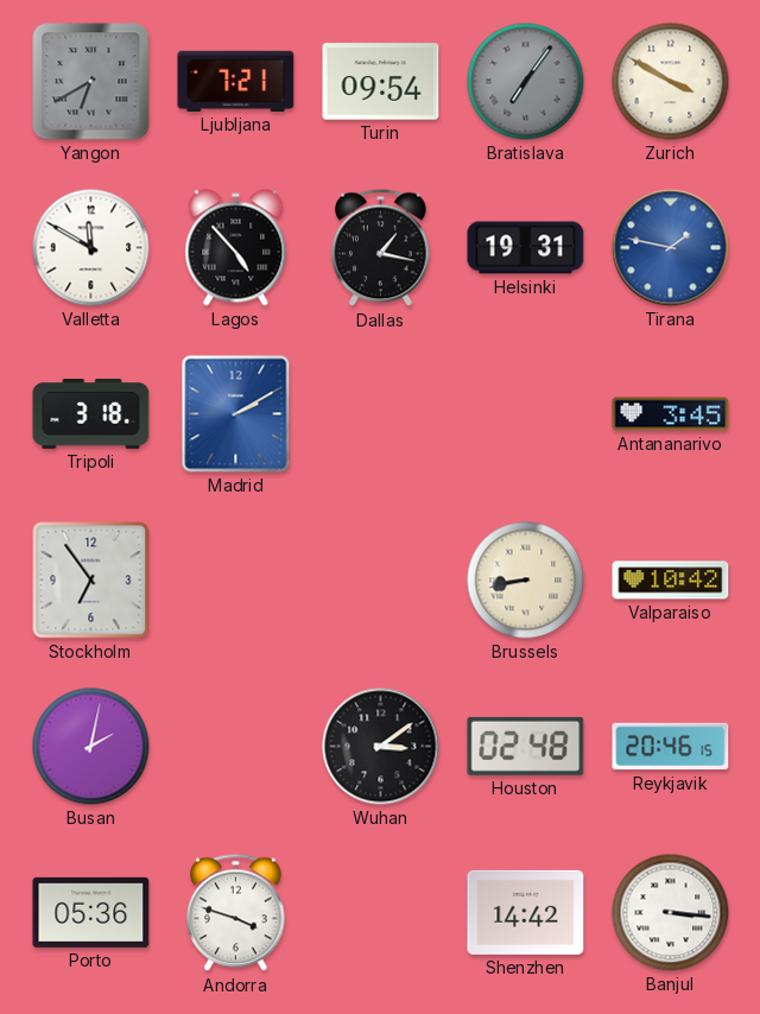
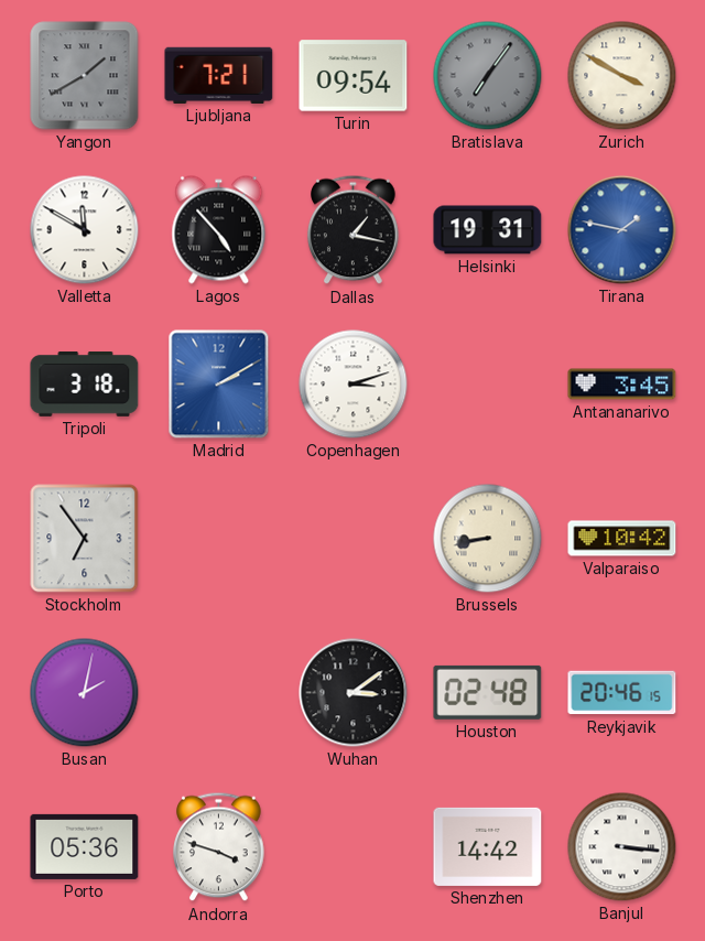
Yangon: 6:40 -> 1:40
Copenhagen: none -> 3:12
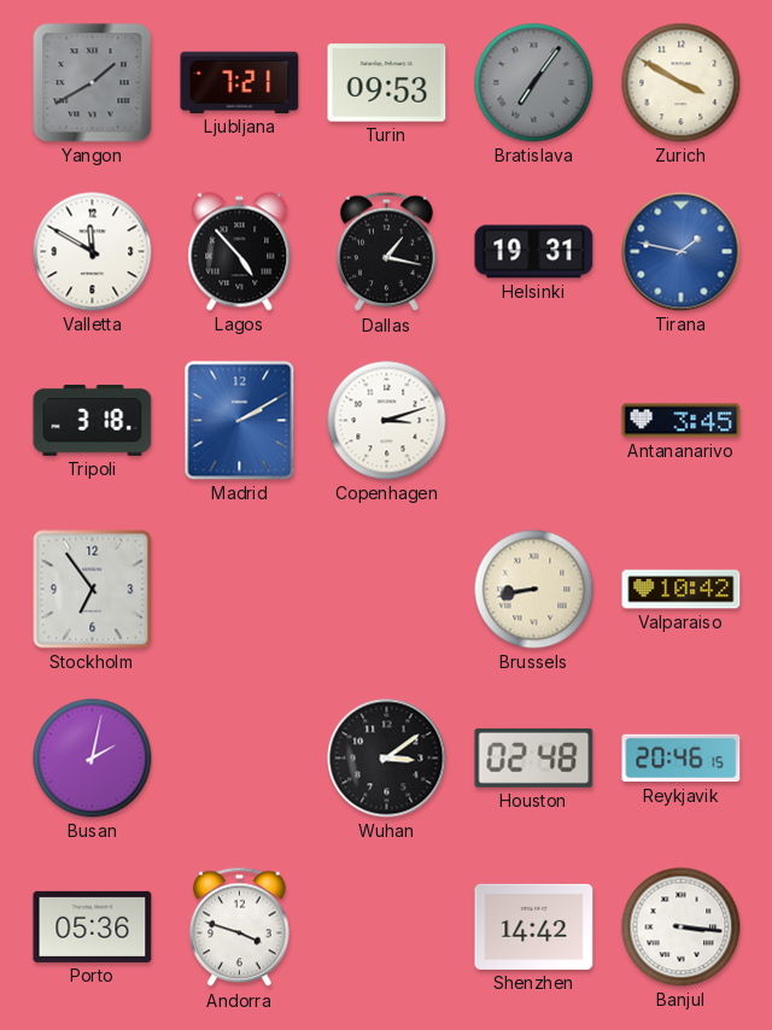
Turin: 09:54 -> 09:53
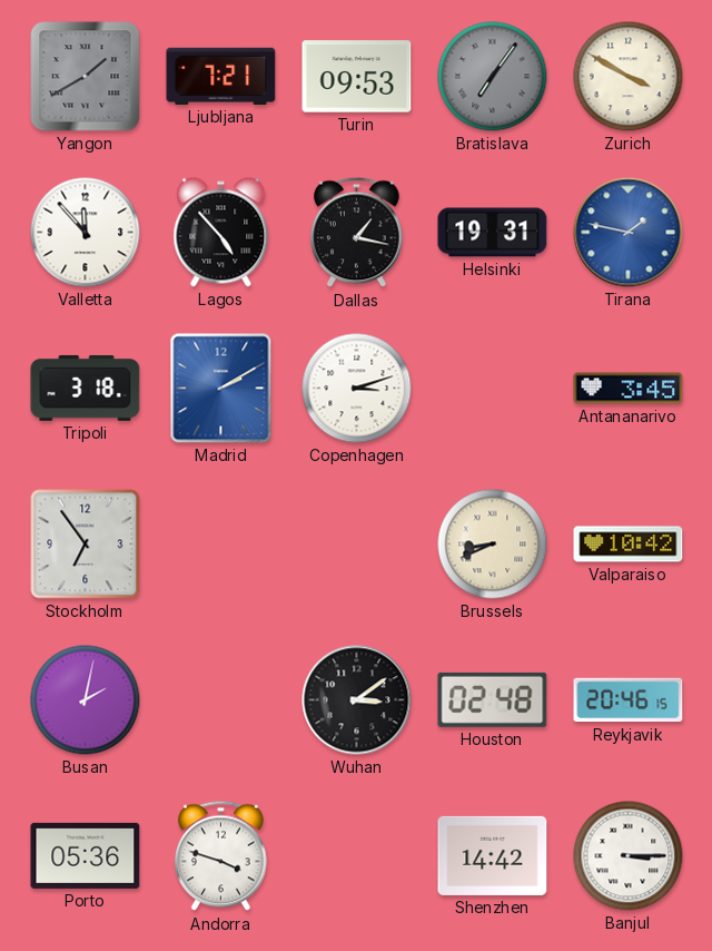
Valletta: 11:50 -> 11:53
Brussels: 8:43 -> 8:41
Banjul: 3:16 -> 3:15
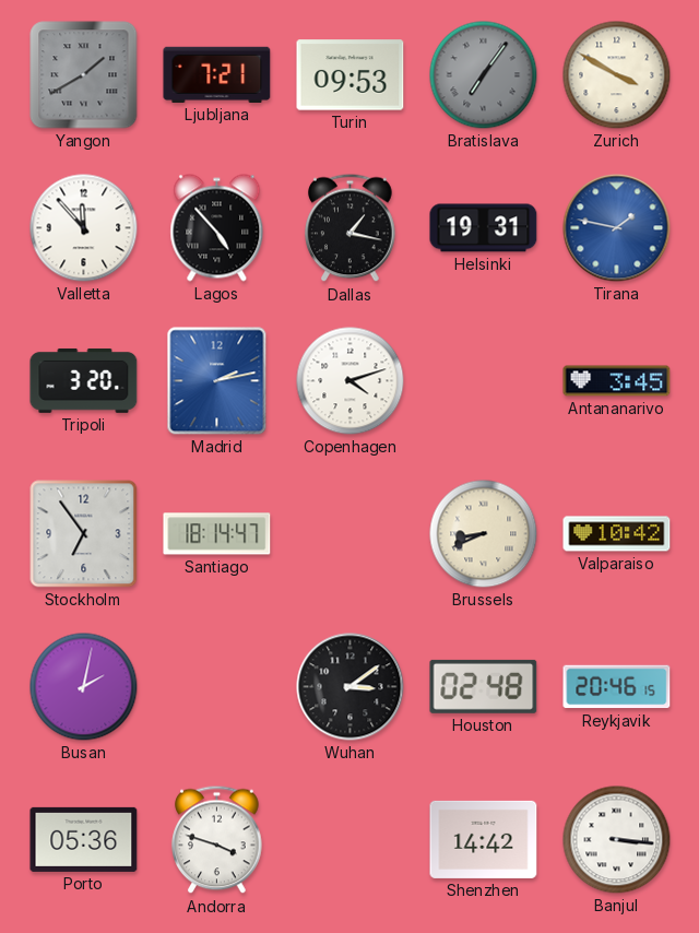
Tripoli: 3:18 -> 3:20
Madrid: 2:10 -> 2:13
Copenhagen: 3:12 -> 4:12
Santiago: none -> 18:14
Banjul: 3:15 -> 3:16
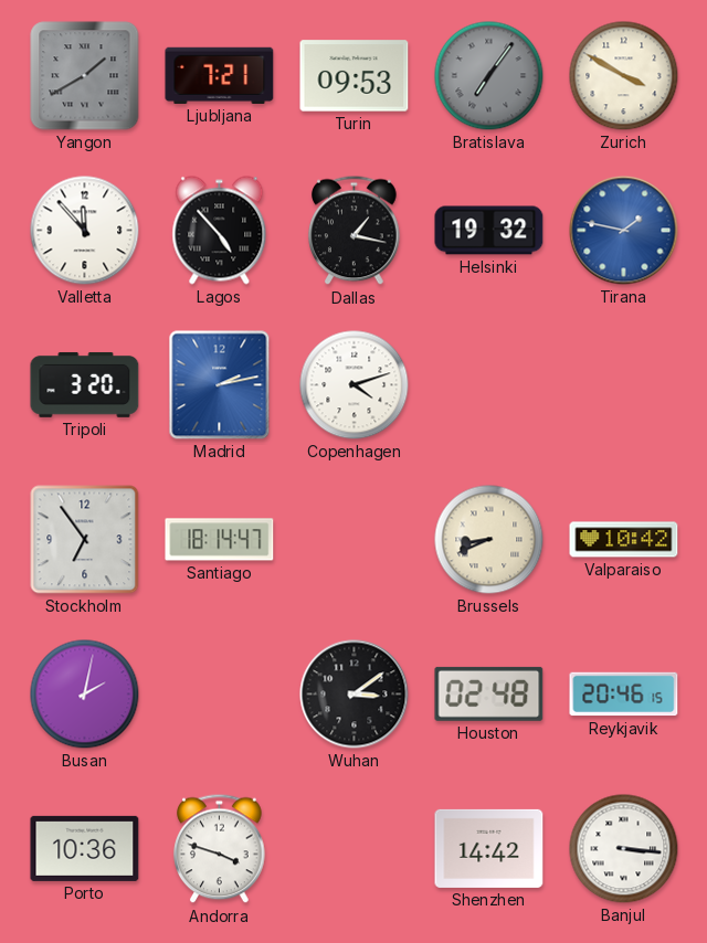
Helsinki: 19:31 -> 19:32
Antananarivo: 3:45 -> none
Porto: 05:36 -> 10:36
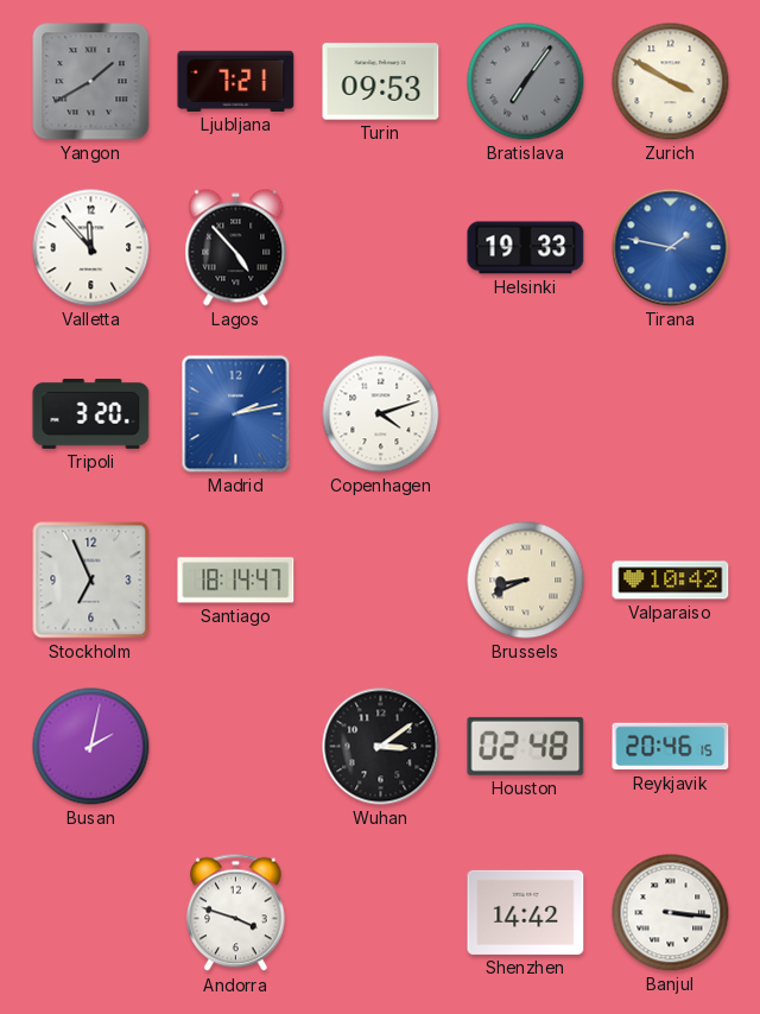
Dallas: 1:17 -> none
Helsinki: 19:32 -> 19:33
Stockholm: 6:54 -> 6:56
Porto: 10:36 -> none
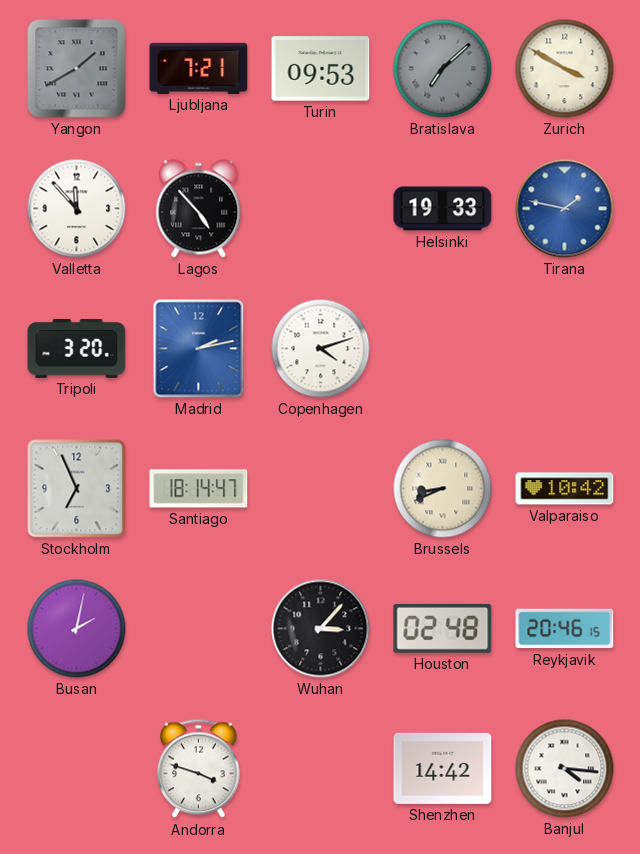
Bratislava: 7:06 -> 7:08
Wuhan: 3:09 -> 3:07
Banjul: 3:16 -> 4:16
